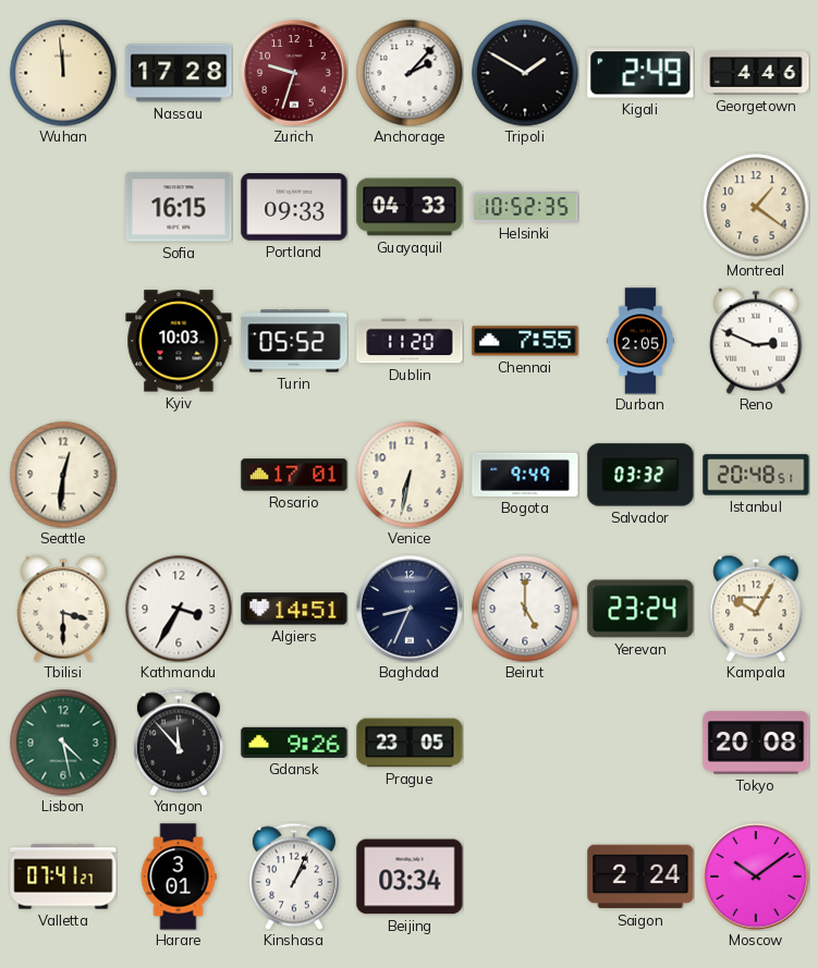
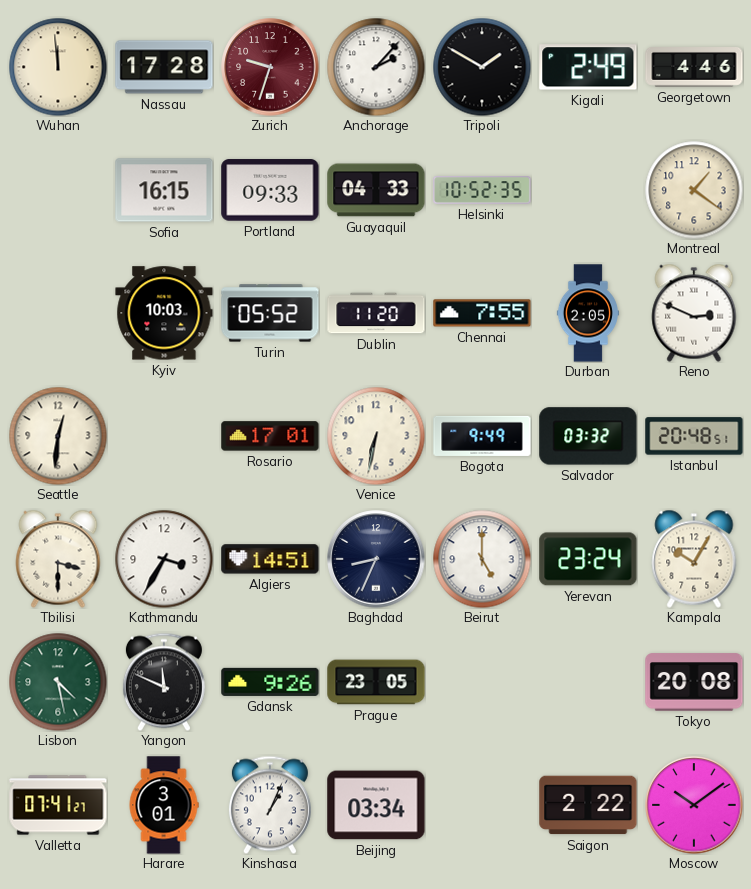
Yangon: 11:53 -> 11:49
Saigon: 2:24 -> 2:22
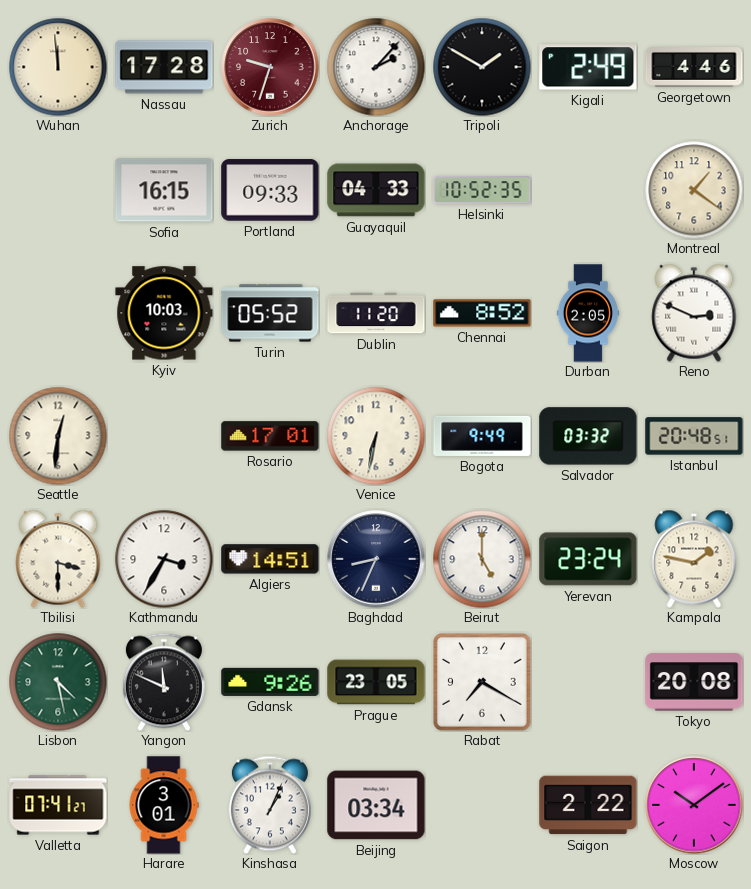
Chennai: 7:55 -> 8:52
Kampala: 10:05 -> 1:47
Rabat: none -> 7:20
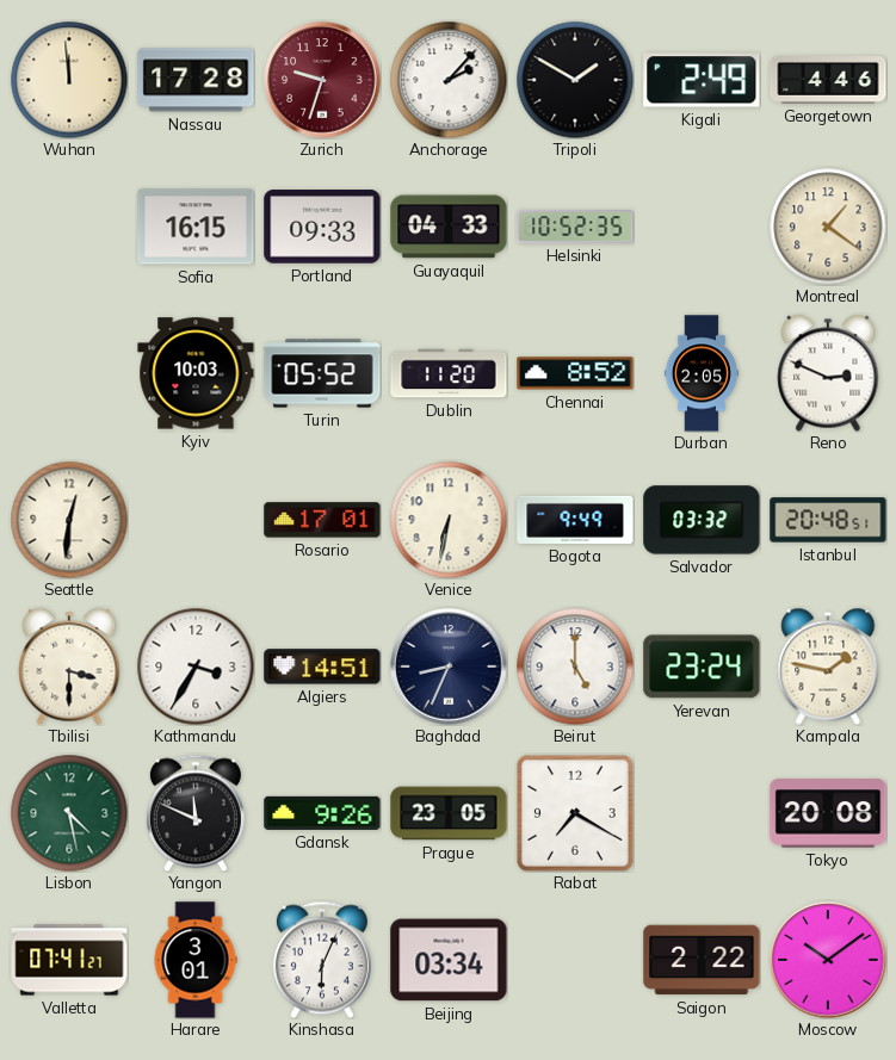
Kinshasa: 1:04 -> 6:04
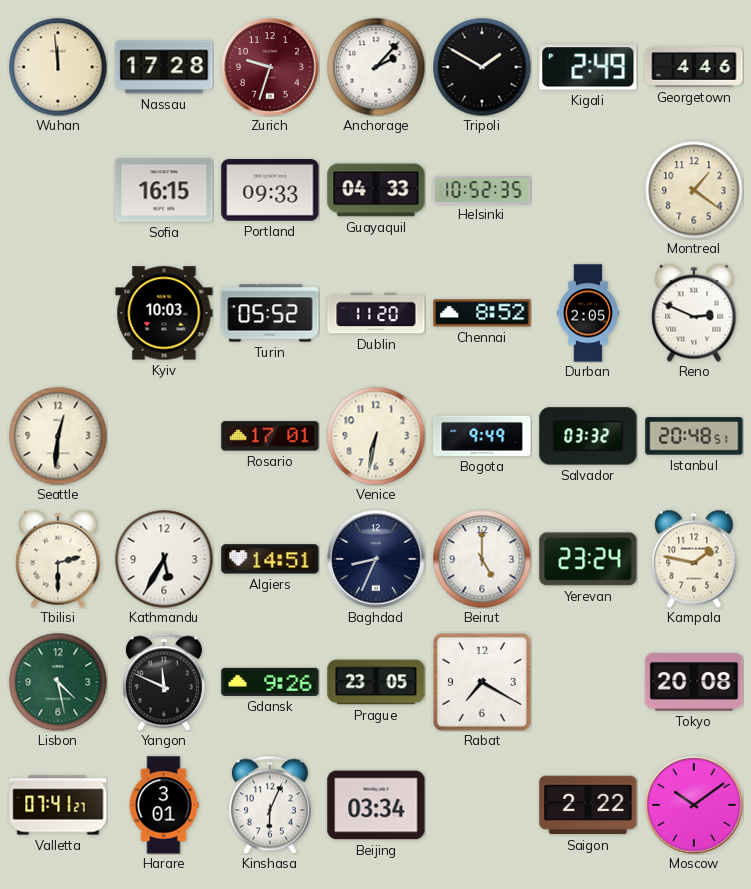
Tbilisi: 3:30 -> 2:30
Kathmandu: 3:35 -> 5:35
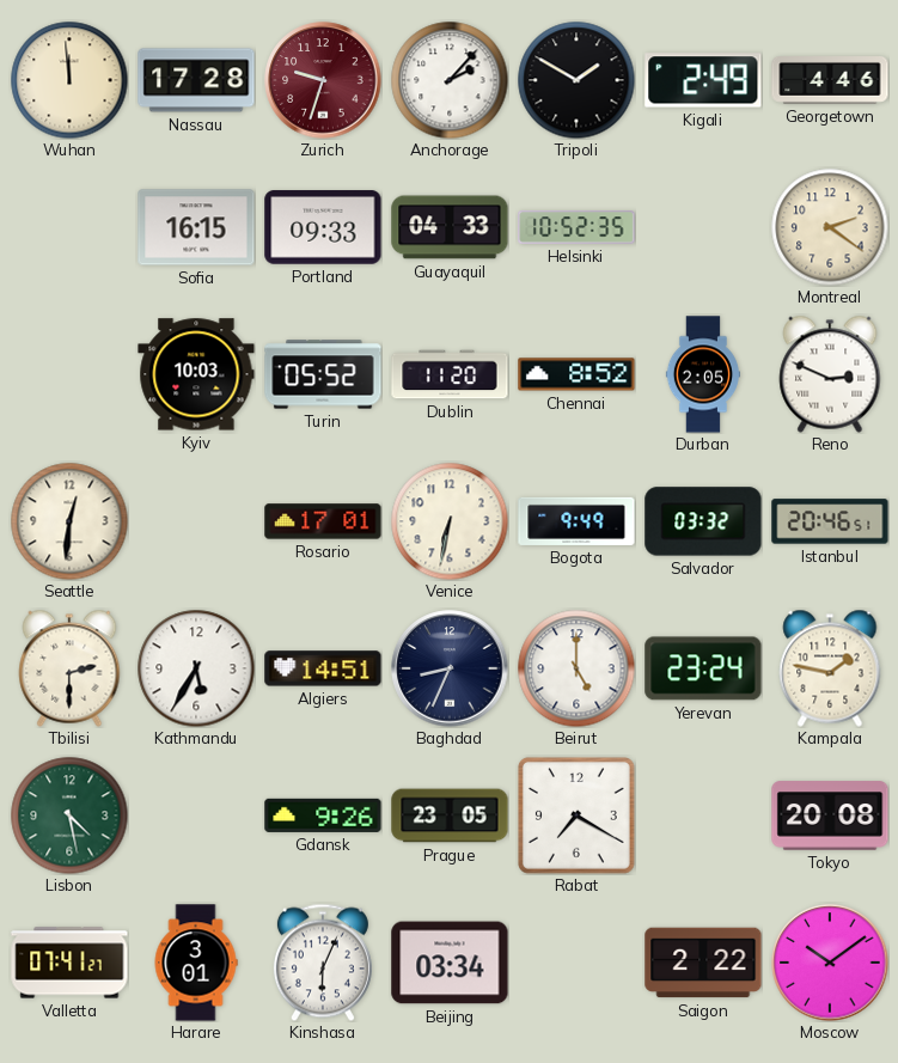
Montreal: 1:21 -> 2:21
Istanbul: 20:48 -> 20:46
Yangon: 11:49 -> none
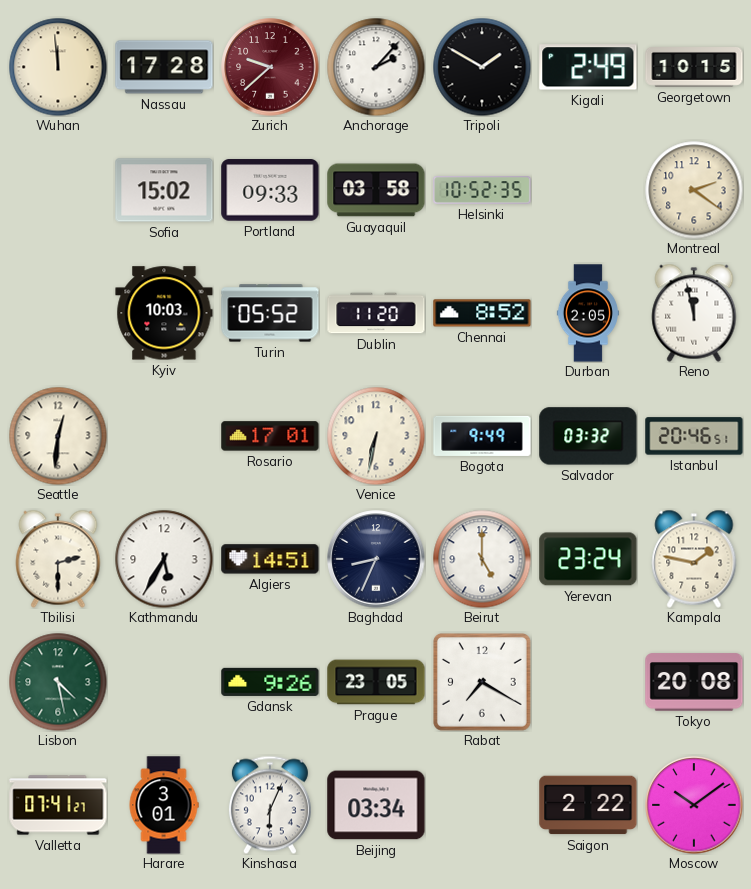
Zurich: 9:33 -> 9:38
Georgetown: 4:46 -> 10:15
Sofia: 16:15 -> 15:02
Guayaquil: 04:33 -> 03:58
Reno: 2:49 -> 11:58
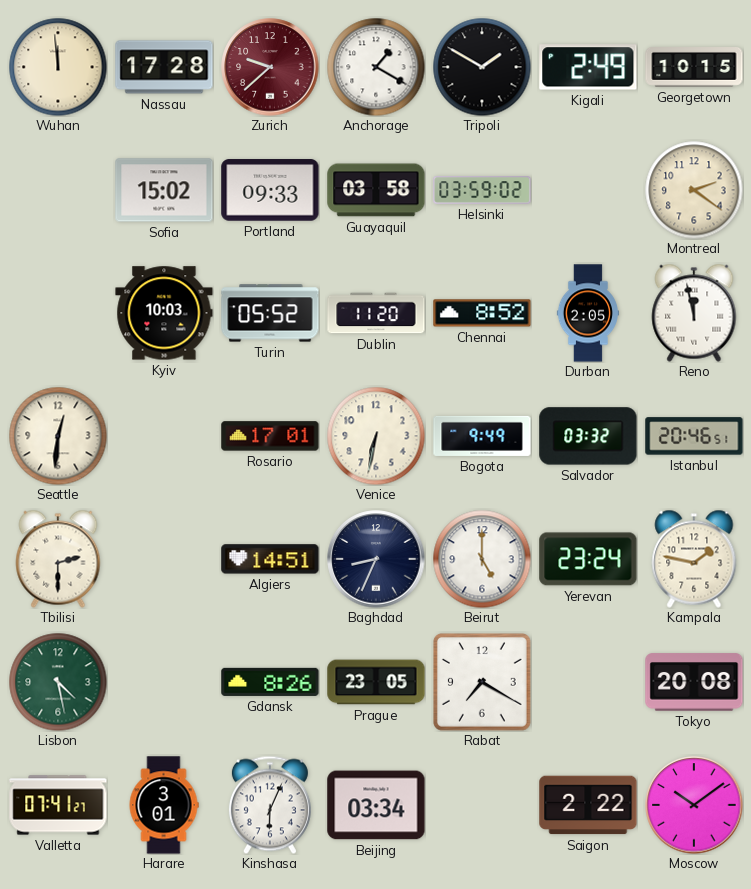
Anchorage: 2:07 -> 1:20
Helsinki: 10:52 -> 03:59
Kathmandu: 5:35 -> none
Gdansk: 9:26 -> 8:26
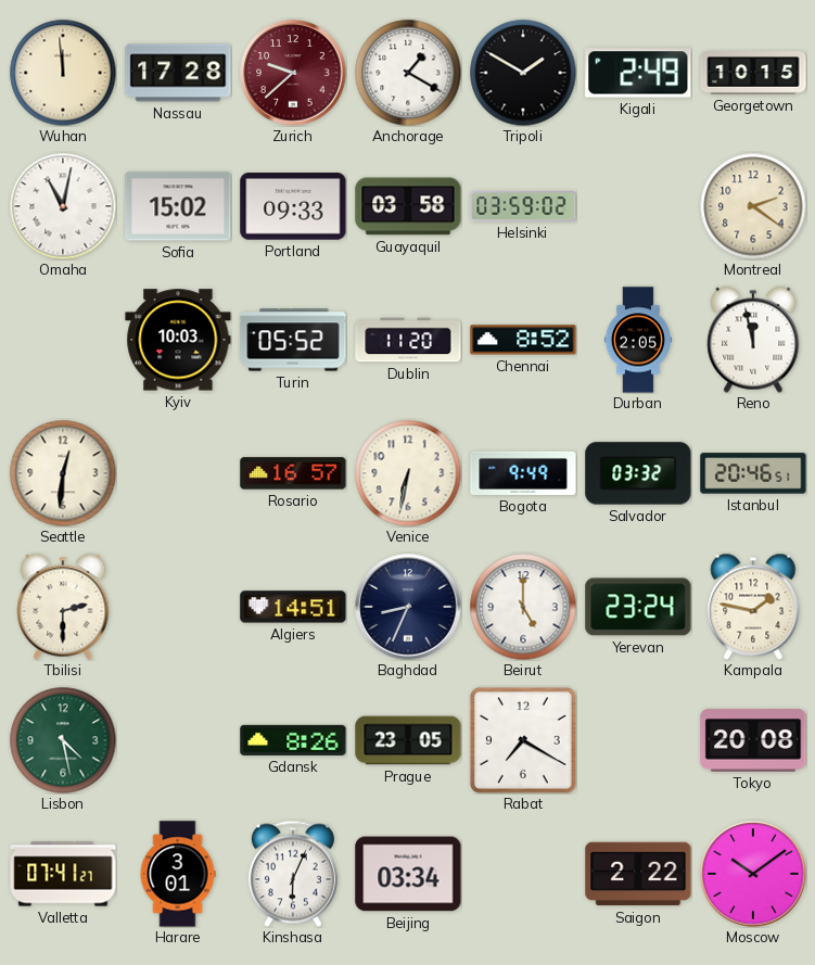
Omaha: none -> 11:02
Rosario: 17:01 -> 16:57
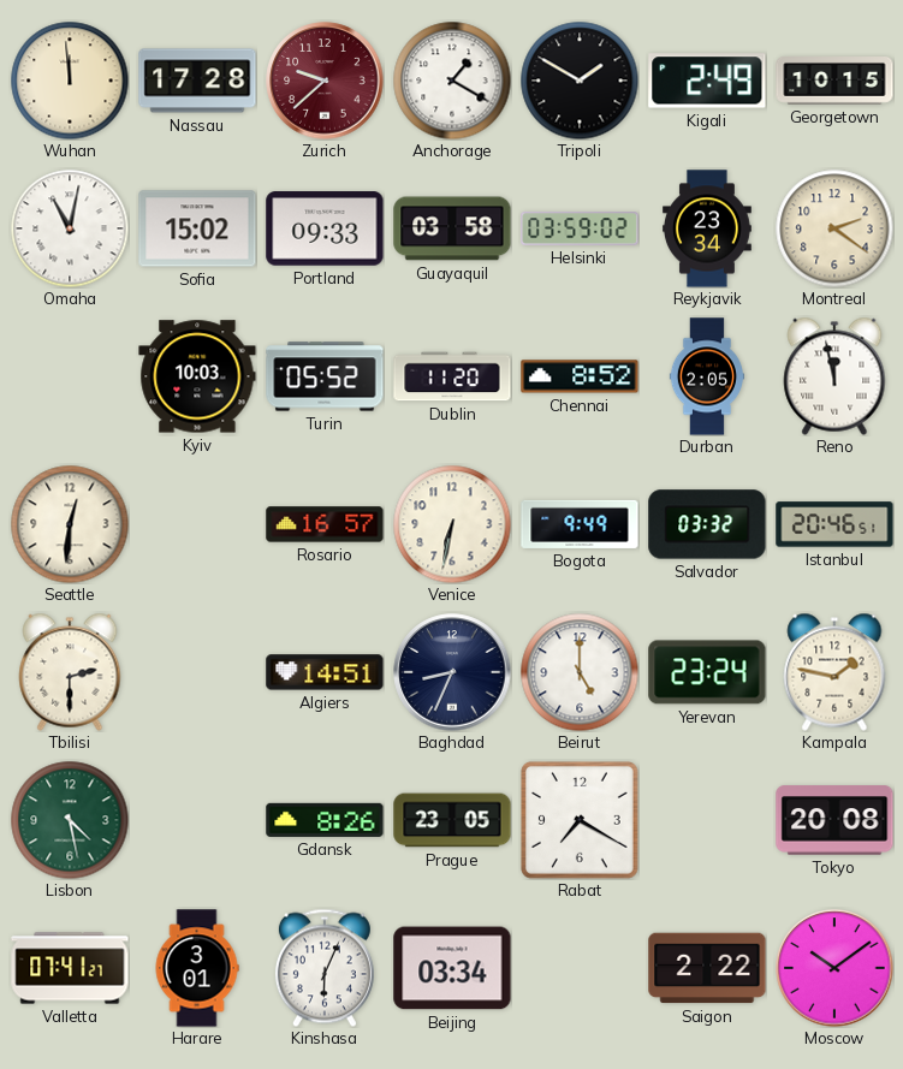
Reykjavik: none -> 23:34
